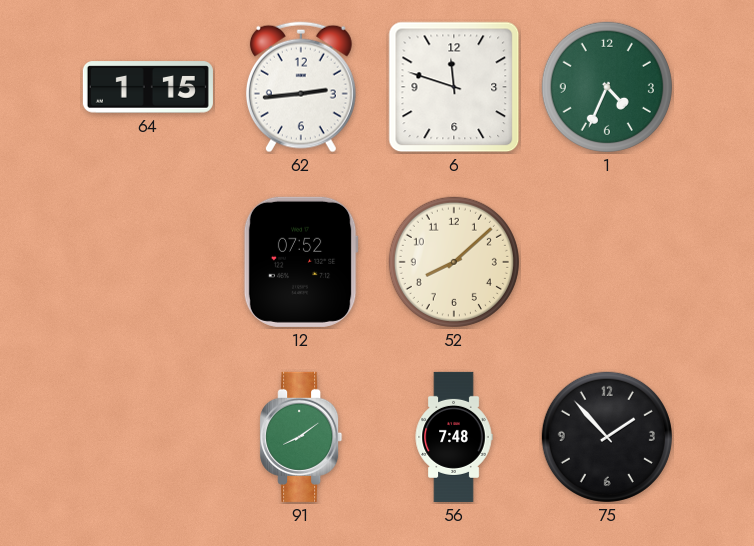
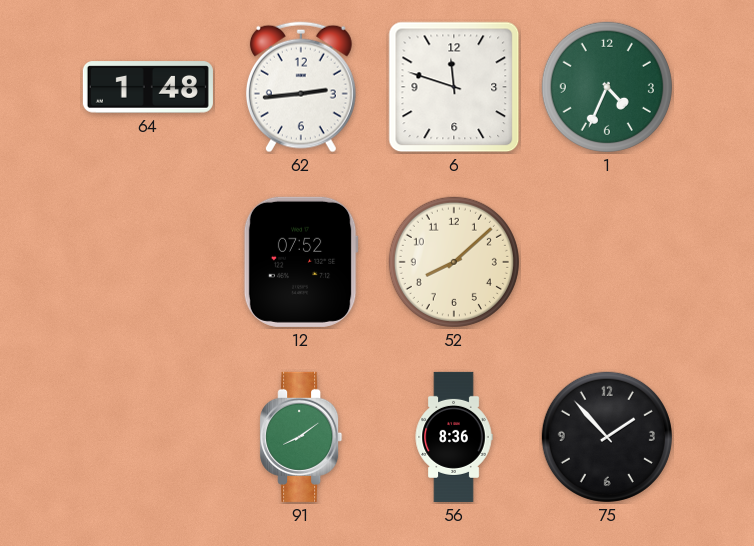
64: 1:15 -> 1:48
56: 7:48 -> 8:36
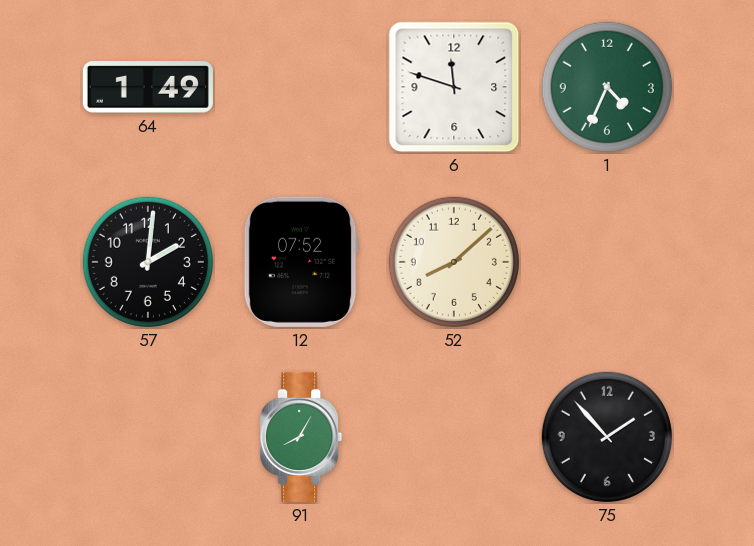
64: 1:48 -> 1:49
62: 2:44 -> none
57: none -> 2:01
91: 8:09 -> 8:05
56: 8:36 -> none
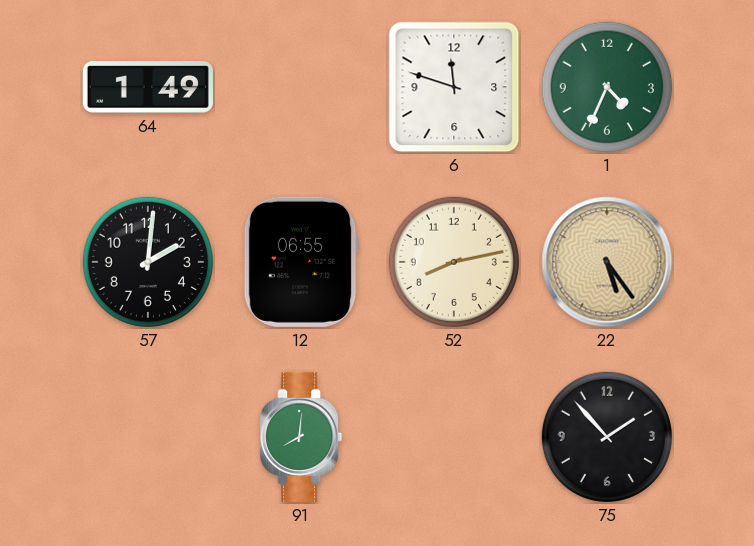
12: 07:52 -> 06:55
52: 8:08 -> 8:13
22: none -> 5:24
91: 8:05 -> 8:01
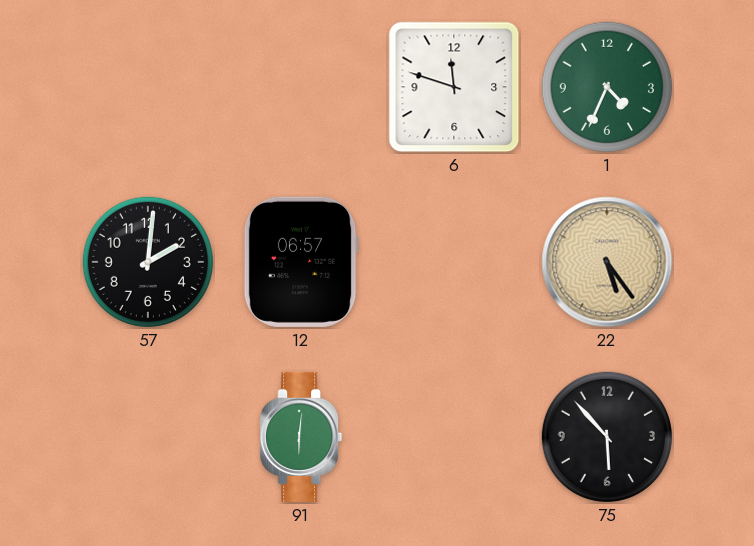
64: 1:49 -> none
12: 06:55 -> 06:57
52: 8:13 -> none
91: 8:01 -> 6:01
75: 1:53 -> 5:53
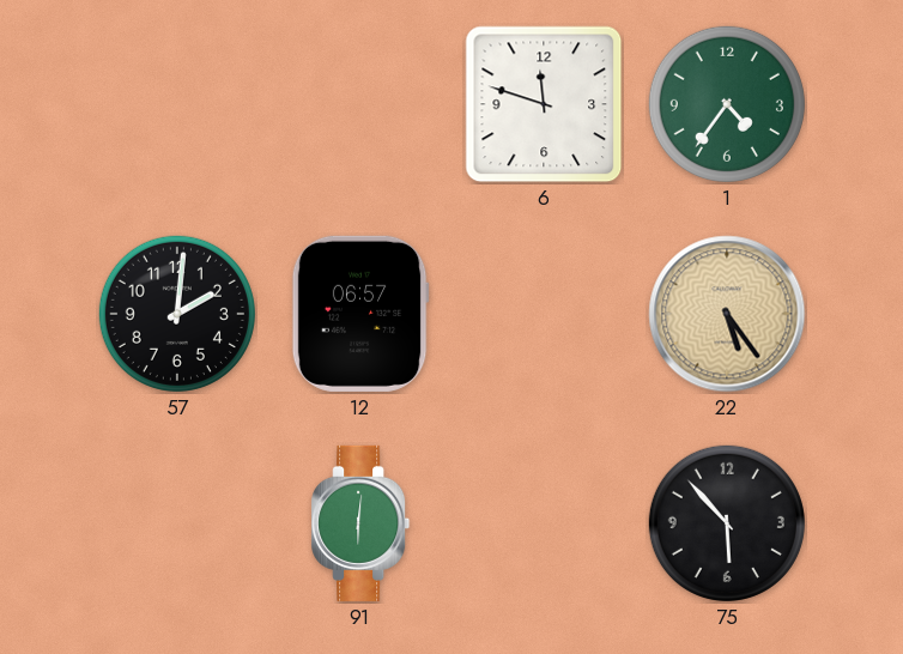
1: 4:34 -> 4:36
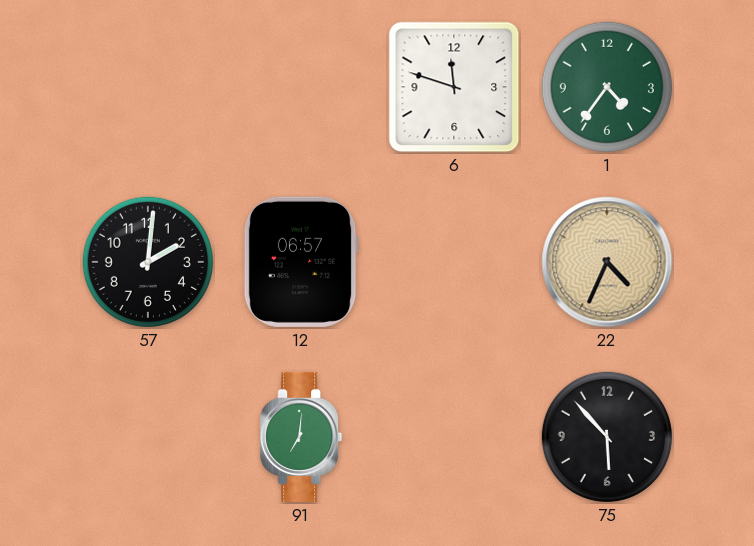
22: 5:24 -> 4:34
91: 6:01 -> 7:01
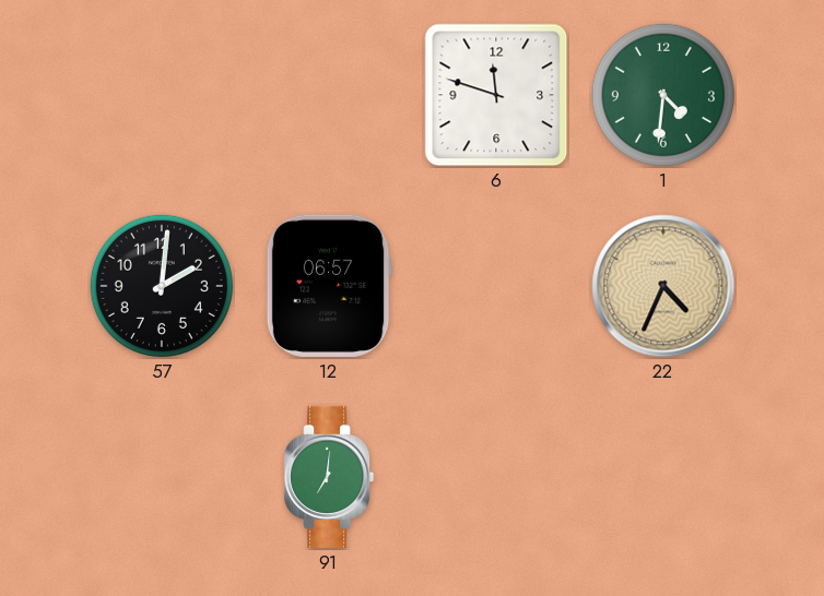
1: 4:36 -> 4:31
75: 5:53 -> none
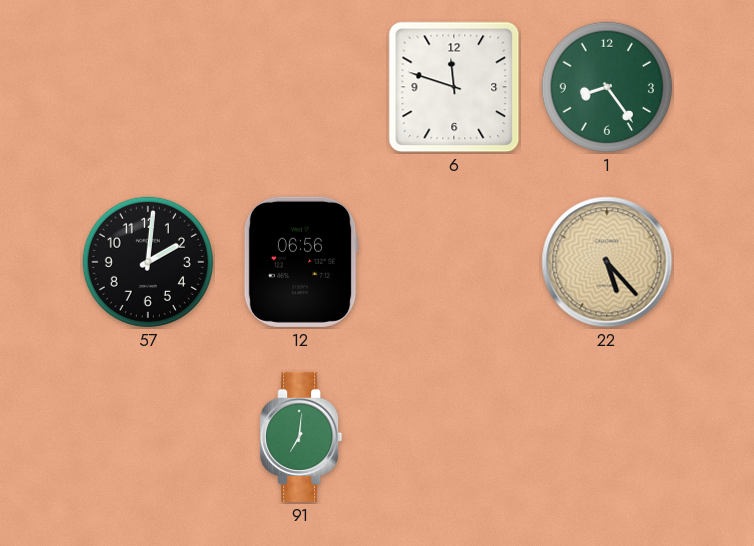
1: 4:31 -> 8:24
12: 06:57 -> 06:56
22: 4:34 -> 5:23
